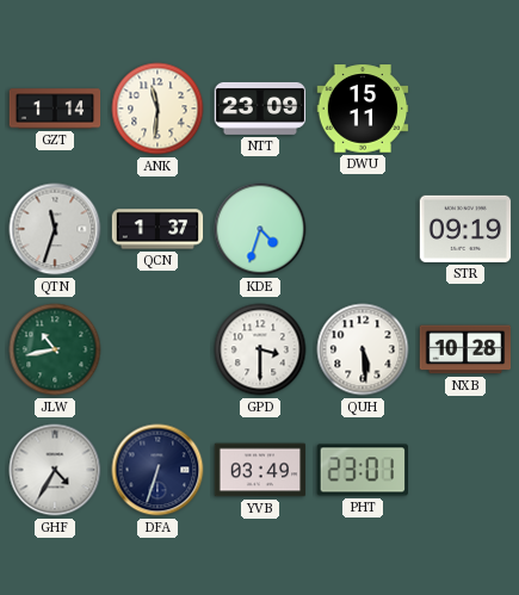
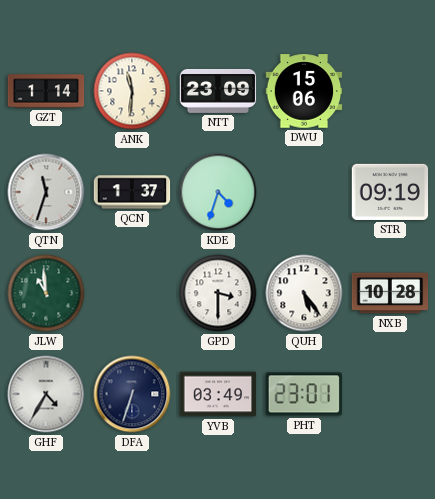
DWU: 15:11 -> 15:06
JLW: 10:43 -> 10:59
QUH: 5:29 -> 5:24
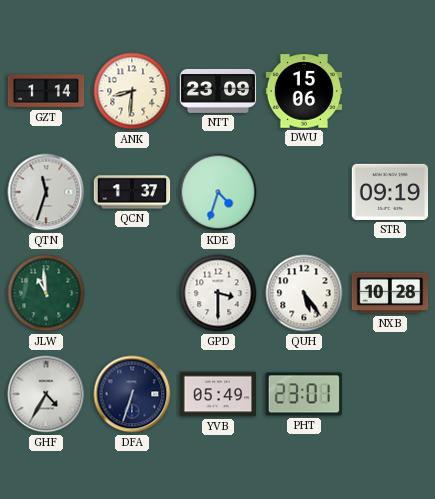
ANK: 11:31 -> 8:31
YVB: 03:49 -> 05:49
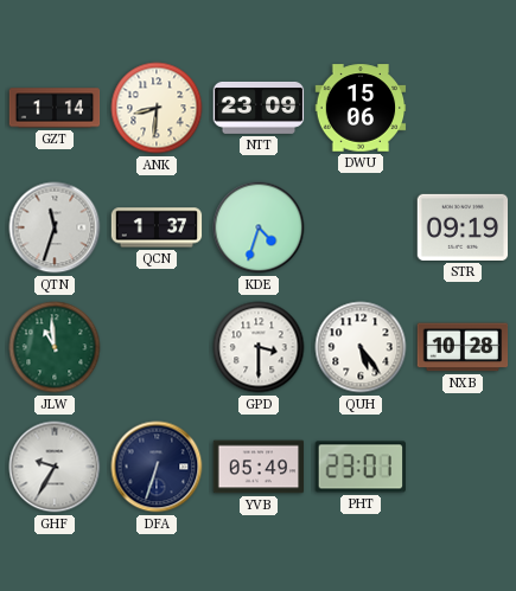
GHF: 4:35 -> 9:35
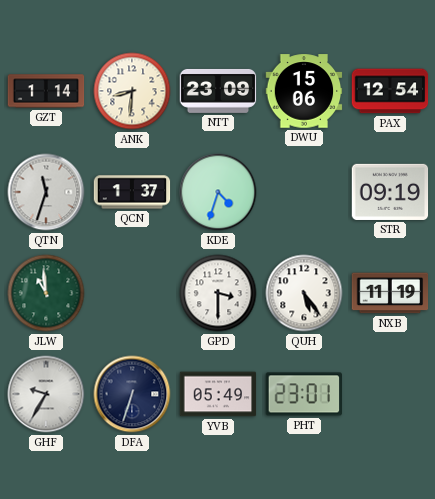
PAX: none -> 12:54
NXB: 10:28 -> 11:19
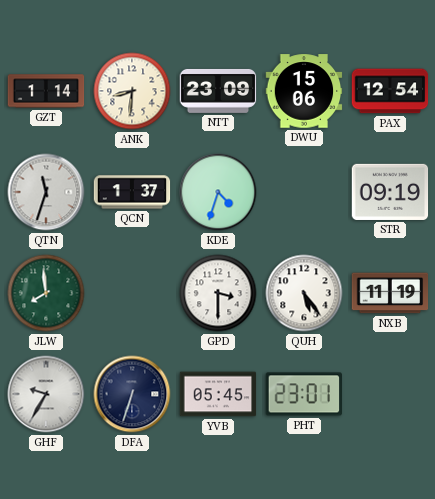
JLW: 10:59 -> 7:59
YVB: 05:49 -> 05:45
